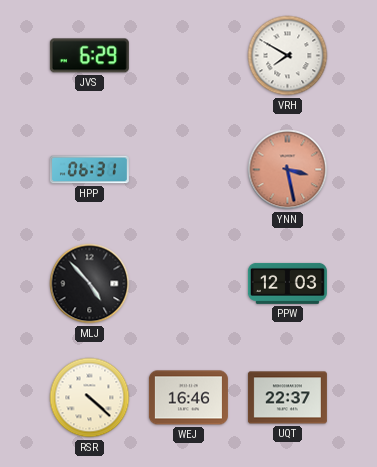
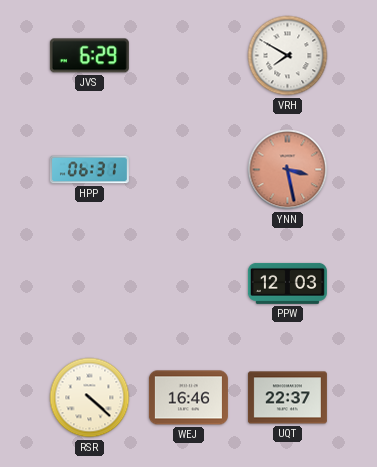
MLJ: 4:53 -> none
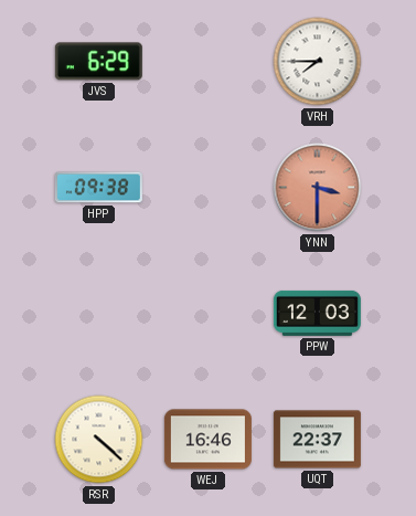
VRH: 7:50 -> 7:45
HPP: 06:31 -> 09:38
YNN: 3:28 -> 3:30
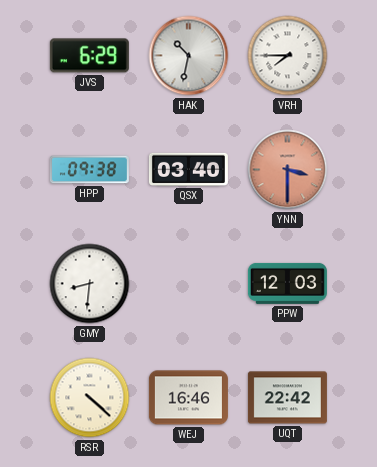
HAK: none -> 10:32
QSX: none -> 03:40
GMY: none -> 8:31
UQT: 22:37 -> 22:42
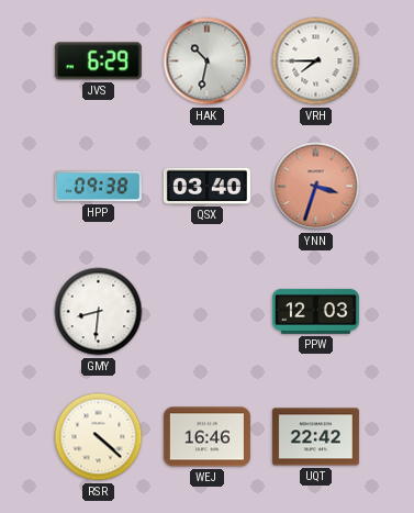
YNN: 3:30 -> 3:33
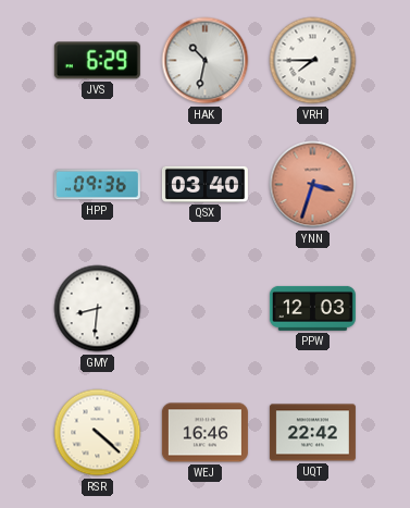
HPP: 09:38 -> 09:36
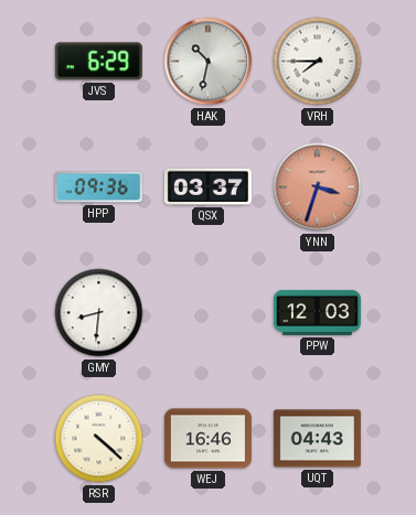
QSX: 03:40 -> 03:37
UQT: 22:42 -> 04:43
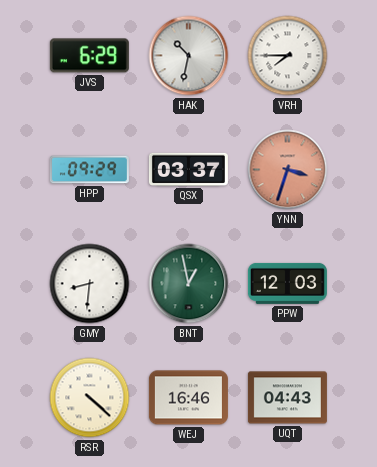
HPP: 09:36 -> 09:29
BNT: none -> 12:58
